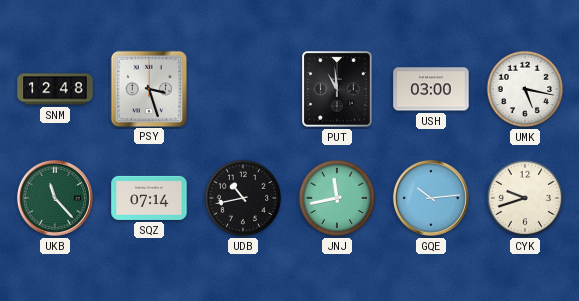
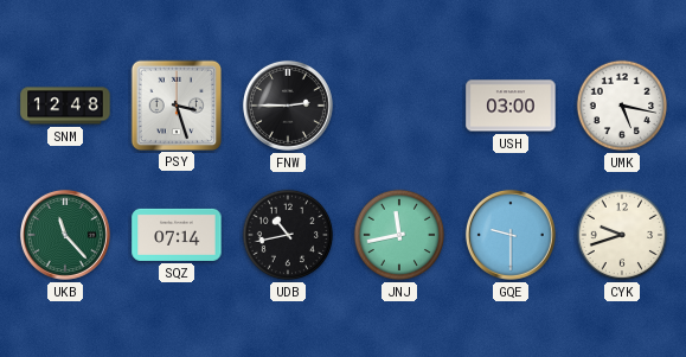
FNW: none -> 2:45
PUT: 10:59 -> none
GQE: 10:14 -> 9:30
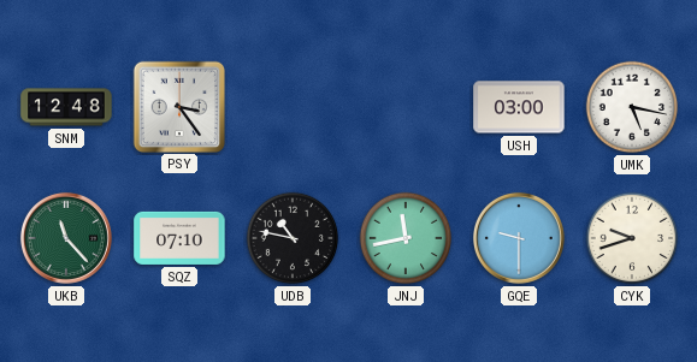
PSY: 3:27 -> 3:24
FNW: 2:45 -> none
SQZ: 07:14 -> 07:10
UDB: 10:43 -> 10:47
